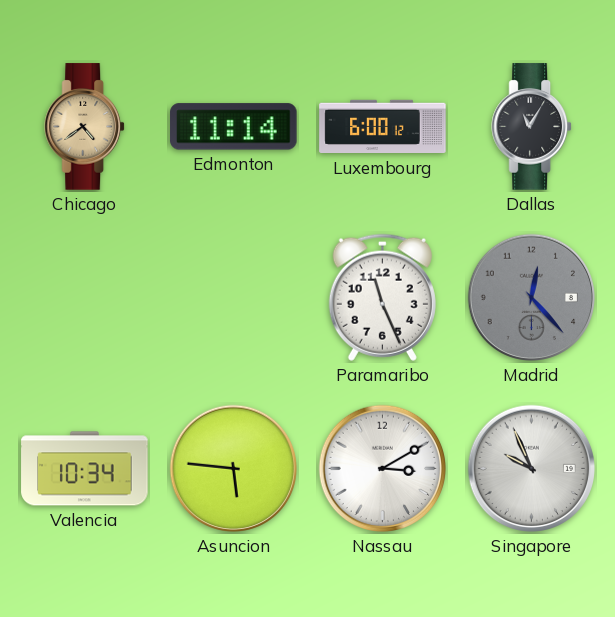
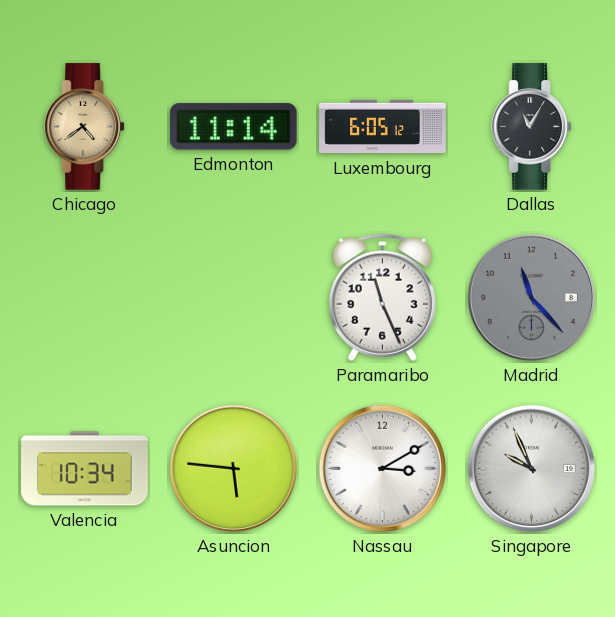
Luxembourg: 6:00 -> 6:05
Madrid: 12:23 -> 11:23
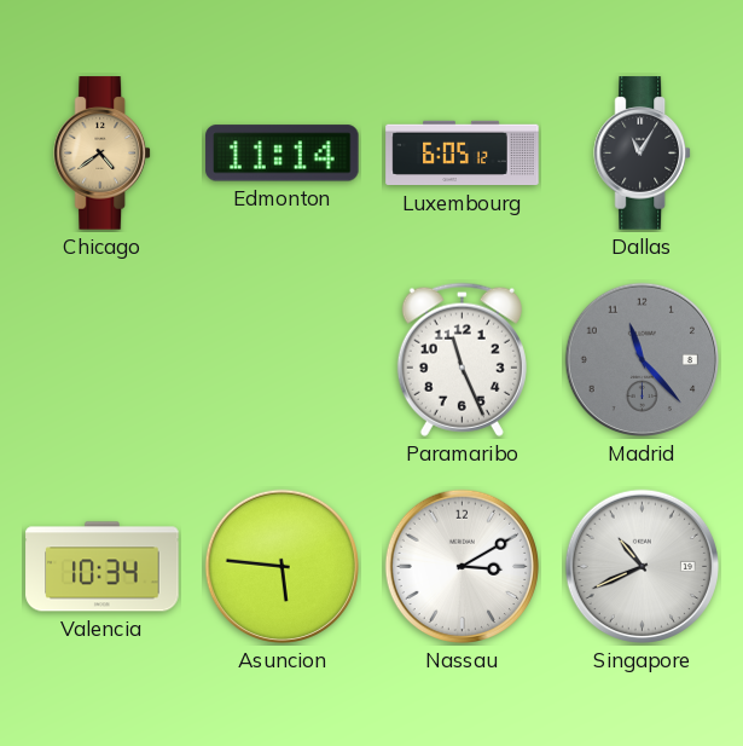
Singapore: 9:56 -> 10:41
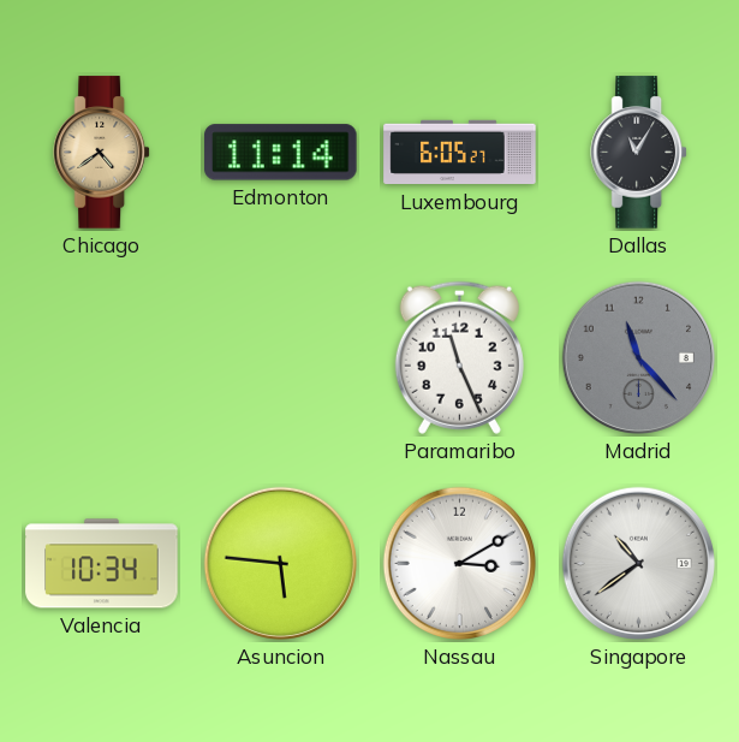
Luxembourg: 6:05:12 -> 6:05:27
Singapore: 10:41 -> 10:39
